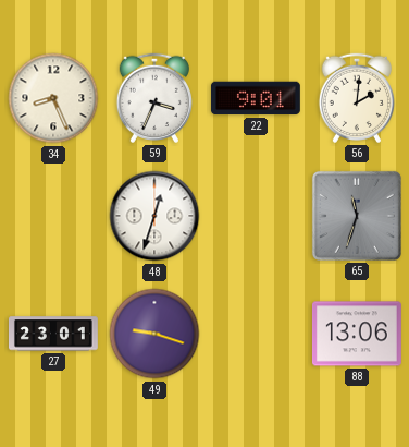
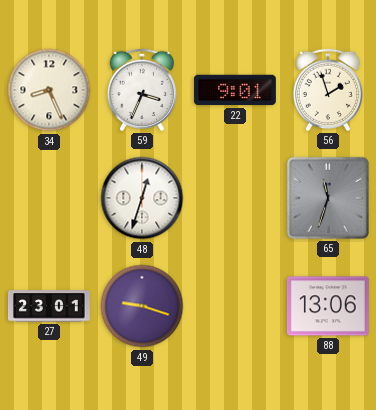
56: 2:01 -> 1:57
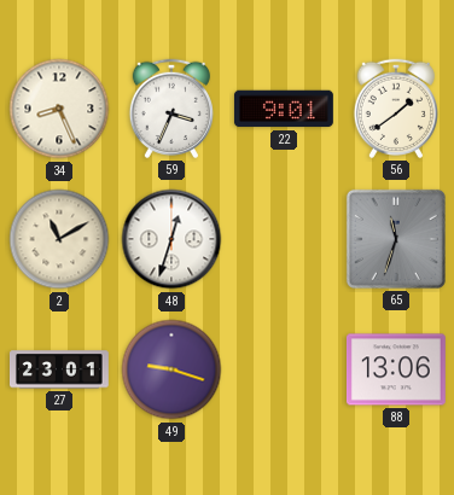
56: 1:57 -> 1:39
2: none -> 11:10
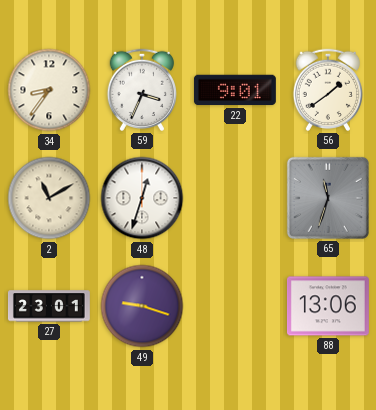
34: 8:26 -> 8:36
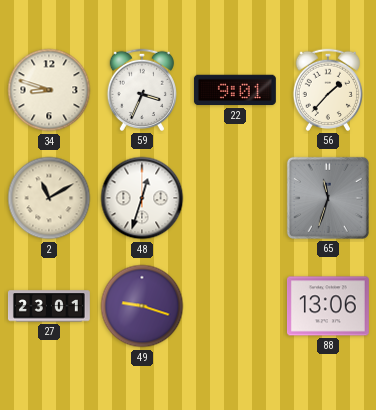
34: 8:36 -> 8:48
56: 1:39 -> 1:37
